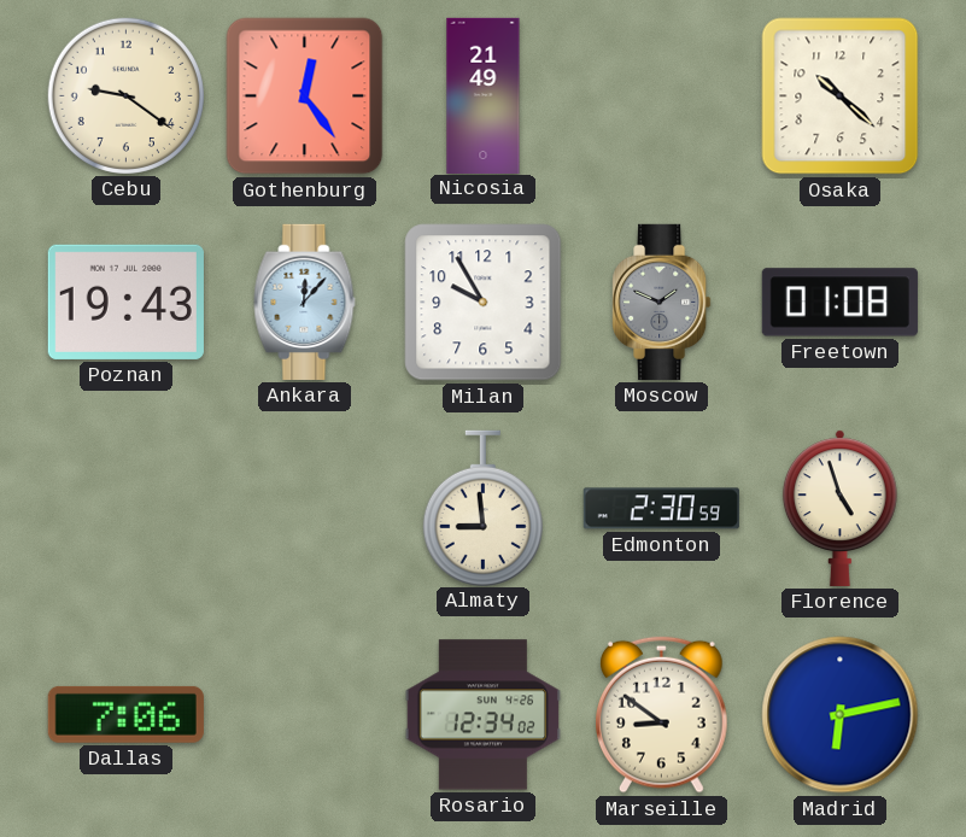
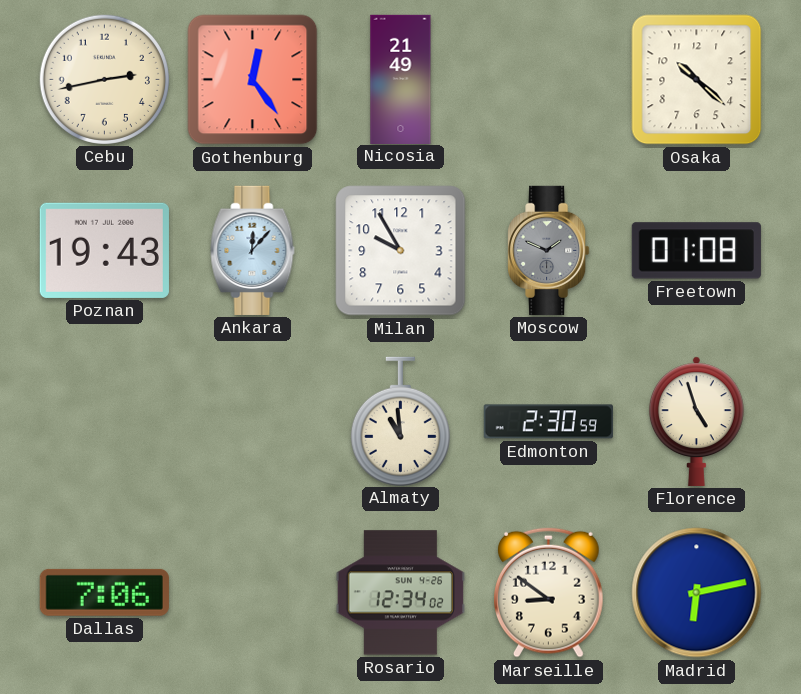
Cebu: 9:21 -> 2:43
Almaty: 8:59 -> 10:59
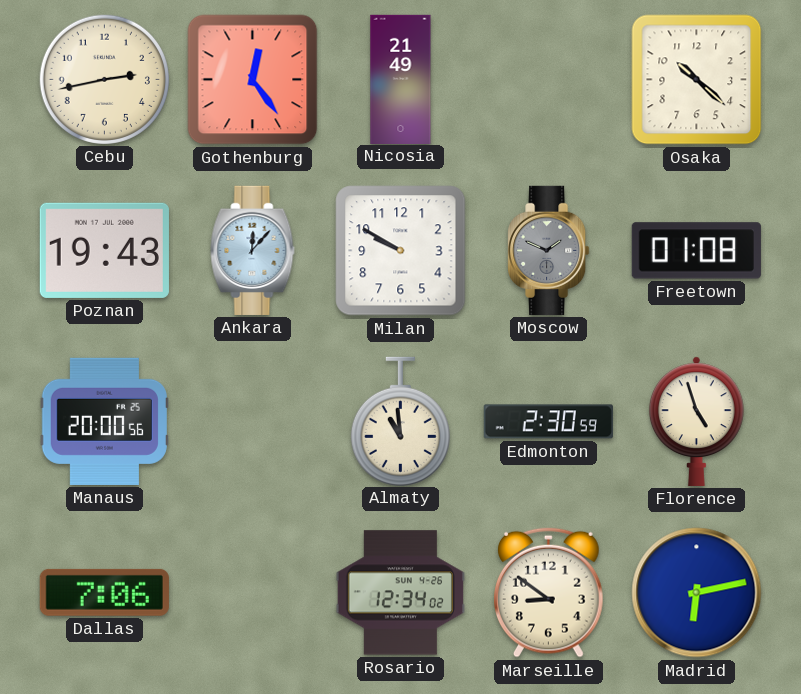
Milan: 9:55 -> 9:50
Manaus: none -> 20:00
